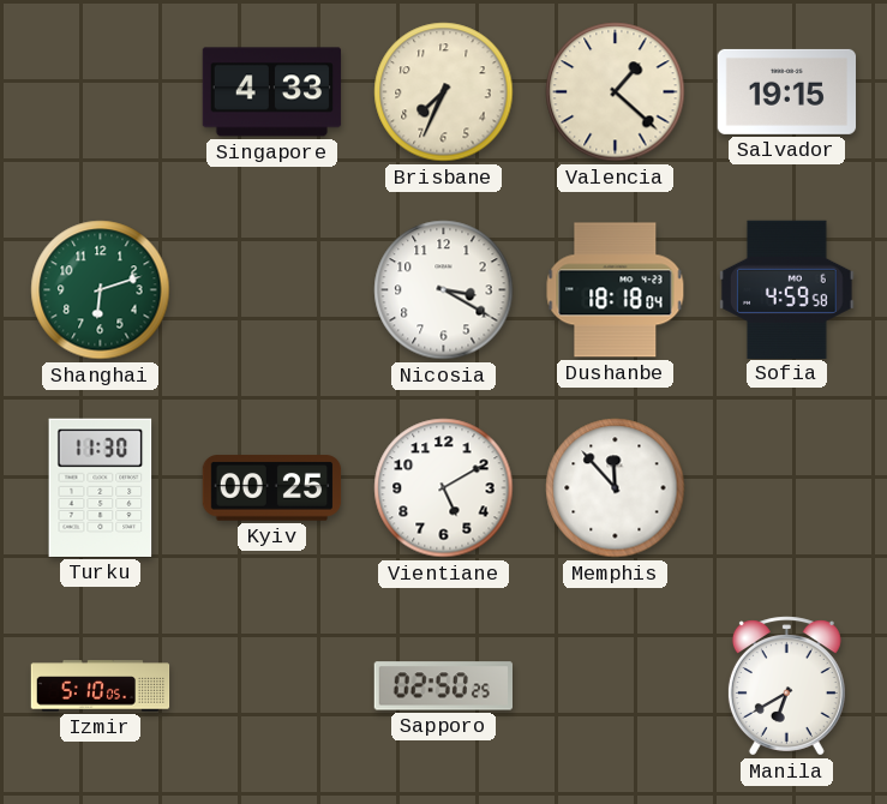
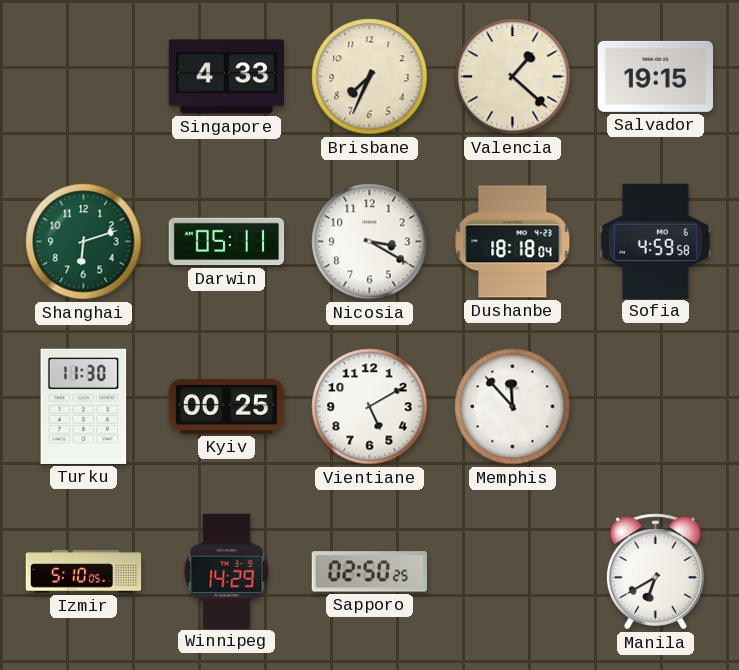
Darwin: none -> 05:11
Winnipeg: none -> 14:29
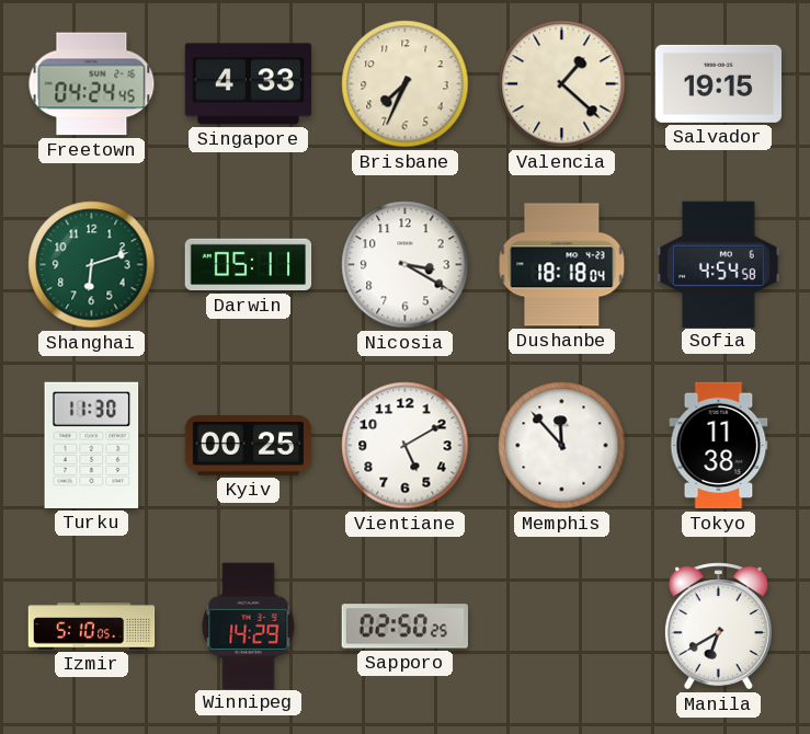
Freetown: none -> 04:24
Sofia: 4:59 -> 4:54
Tokyo: none -> 11:38
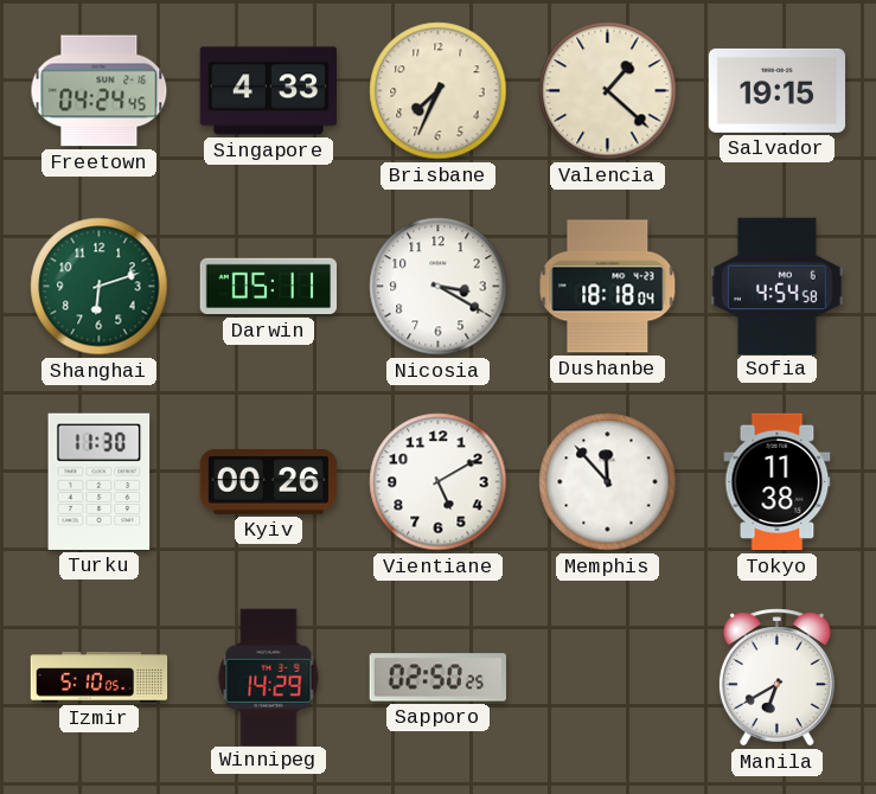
Kyiv: 00:25 -> 00:26
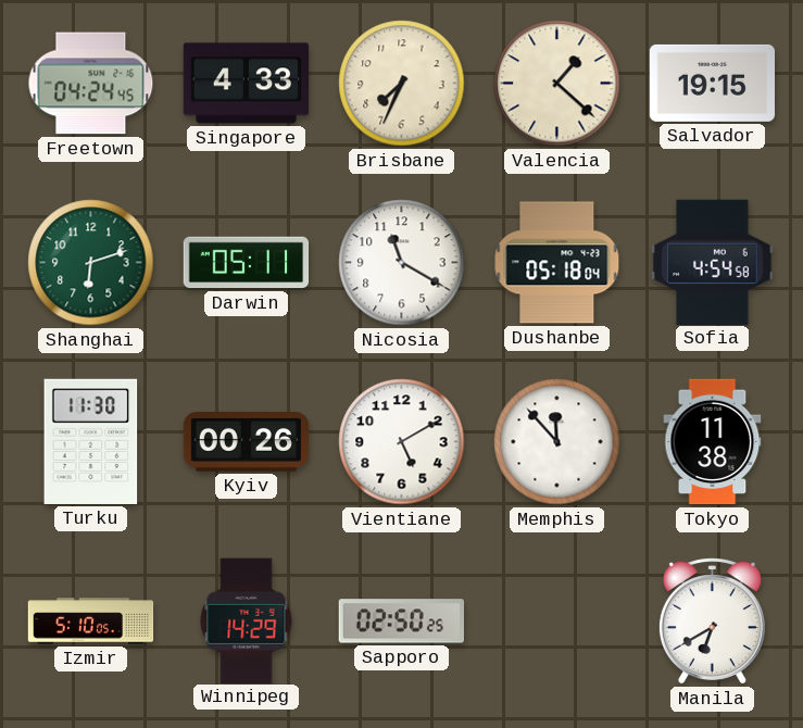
Nicosia: 3:20 -> 11:20
Dushanbe: 18:18 -> 05:18
